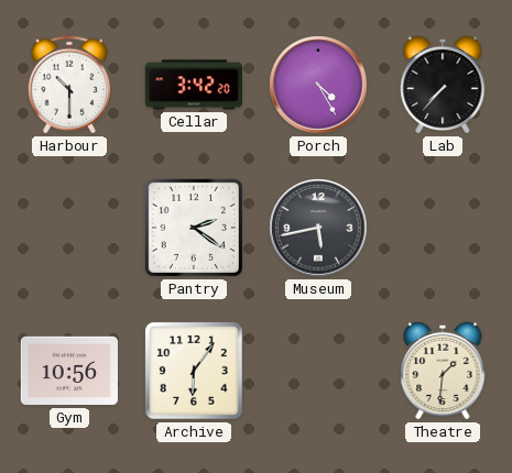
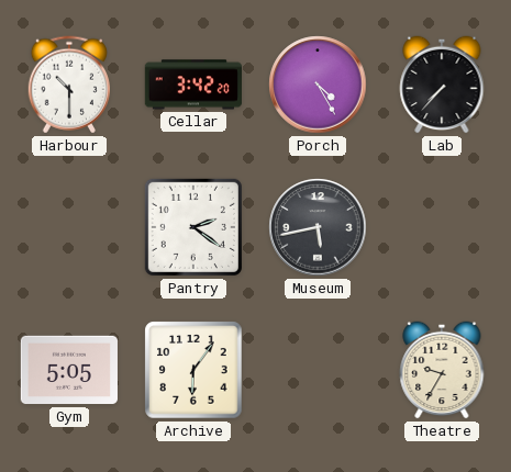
Gym: 10:56 -> 5:05
Theatre: 1:31 -> 9:35
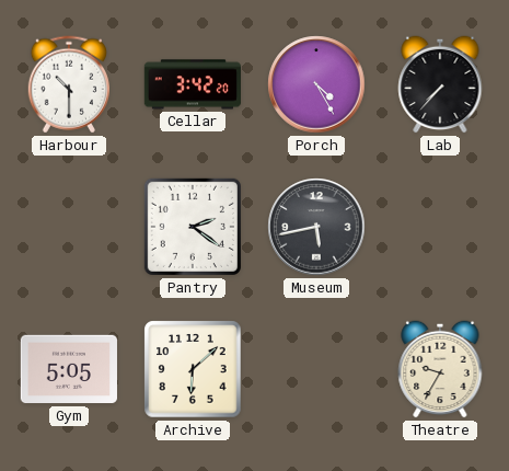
Archive: 6:06 -> 6:08
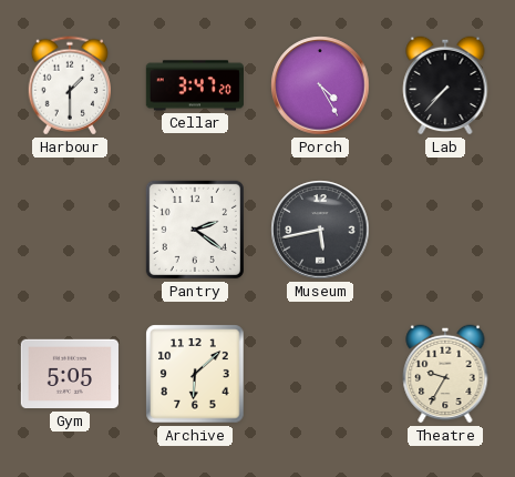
Harbour: 10:30 -> 1:30
Cellar: 3:42 -> 3:47
